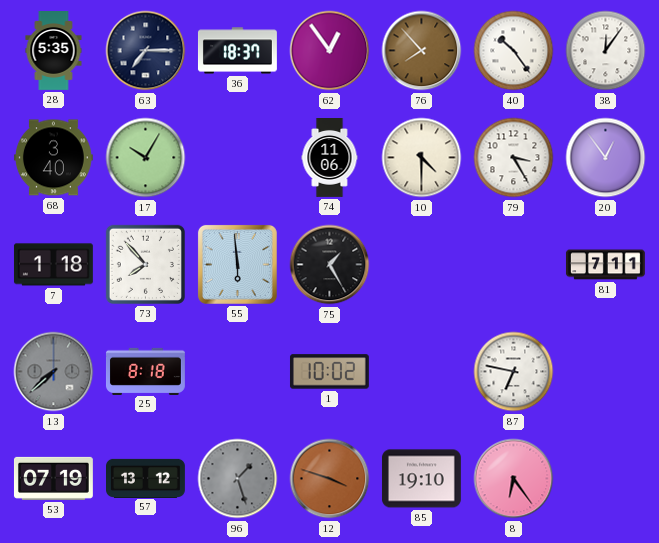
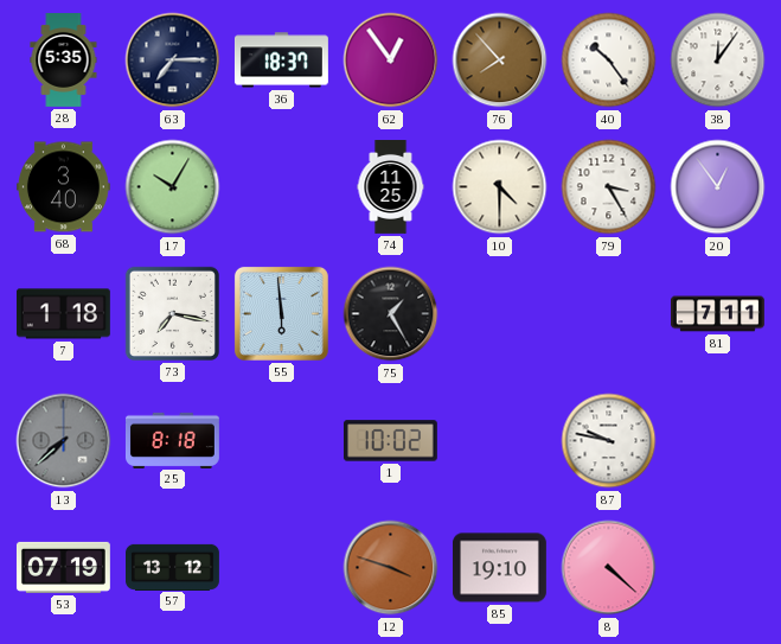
74: 11:06 -> 11:25
73: 7:53 -> 7:17
87: 6:47 -> 9:47
96: 1:27 -> none
8: 6:24 -> 4:22
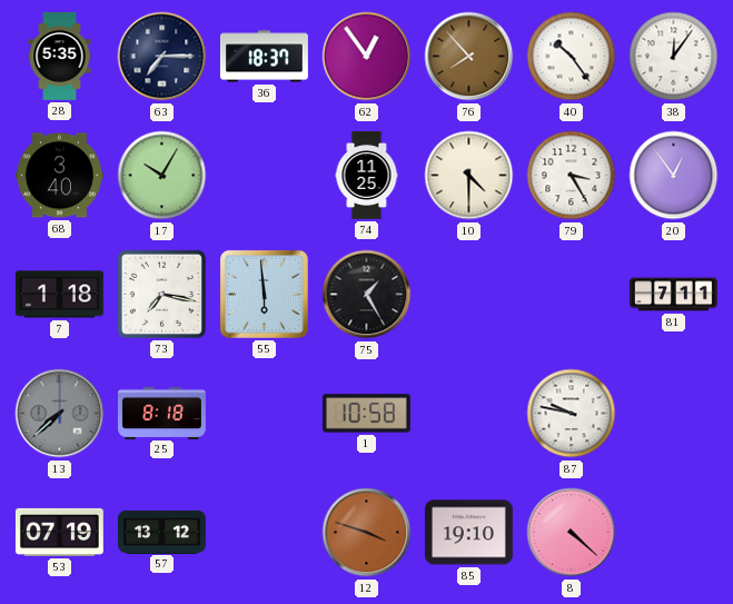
1: 10:02 -> 10:58
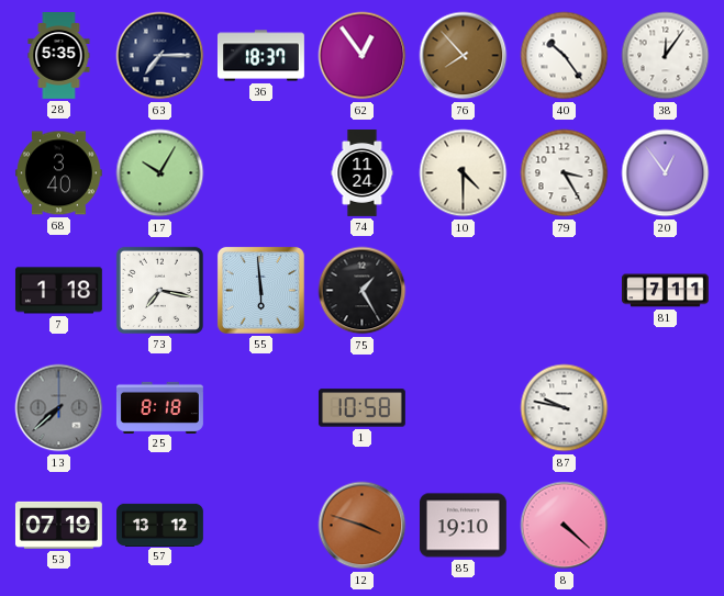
74: 11:25 -> 11:24
